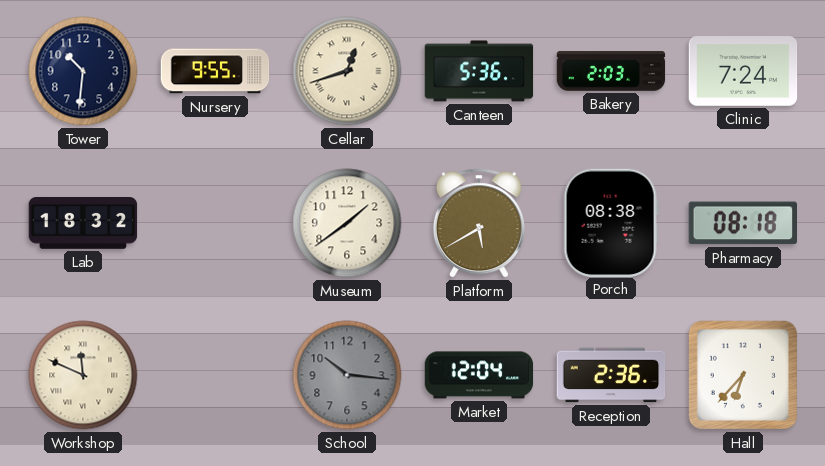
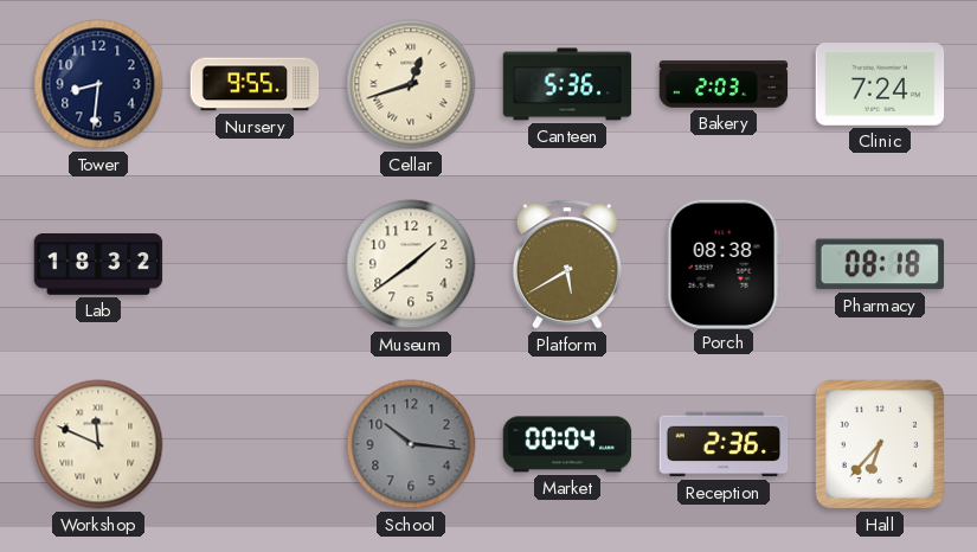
Tower: 10:31 -> 8:31
Market: 12:04 -> 00:04
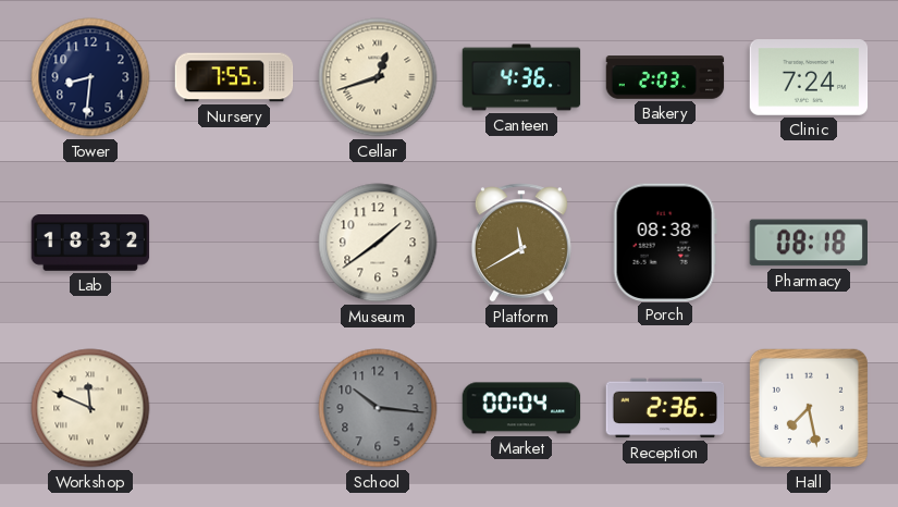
Nursery: 9:55 -> 7:55
Canteen: 5:36 -> 4:36
Platform: 5:40 -> 11:40
Hall: 6:37 -> 7:28
